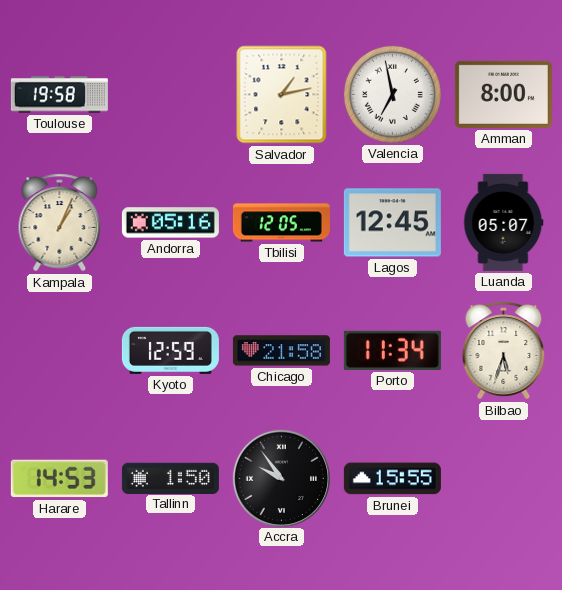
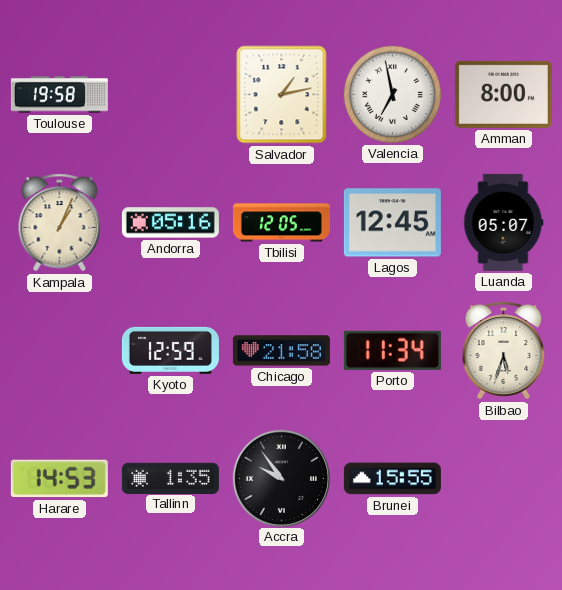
Tallinn: 1:50 -> 1:35
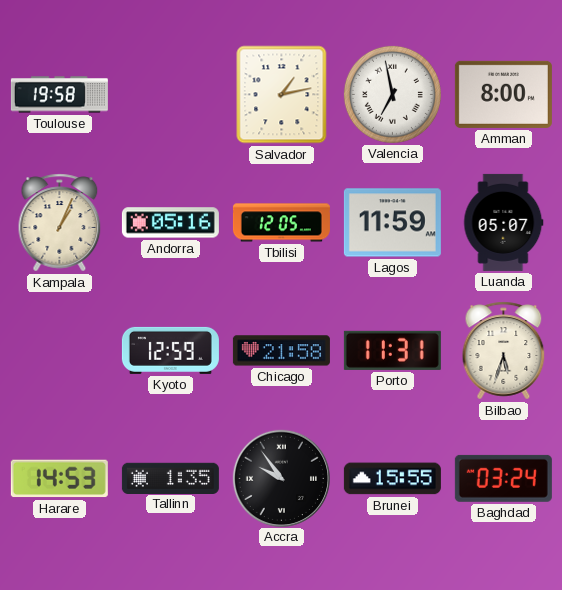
Lagos: 12:45 -> 11:59
Porto: 11:34 -> 11:31
Baghdad: none -> 03:24
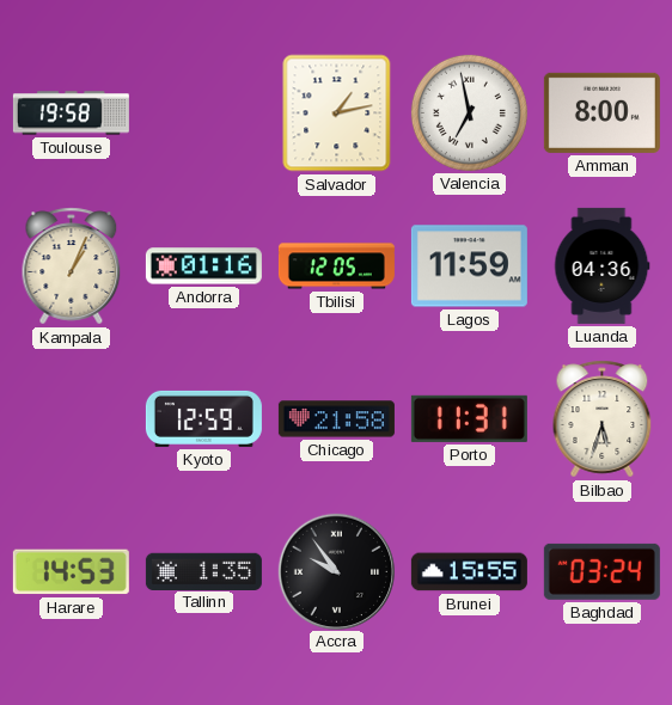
Andorra: 05:16 -> 01:16
Luanda: 05:07 -> 04:36
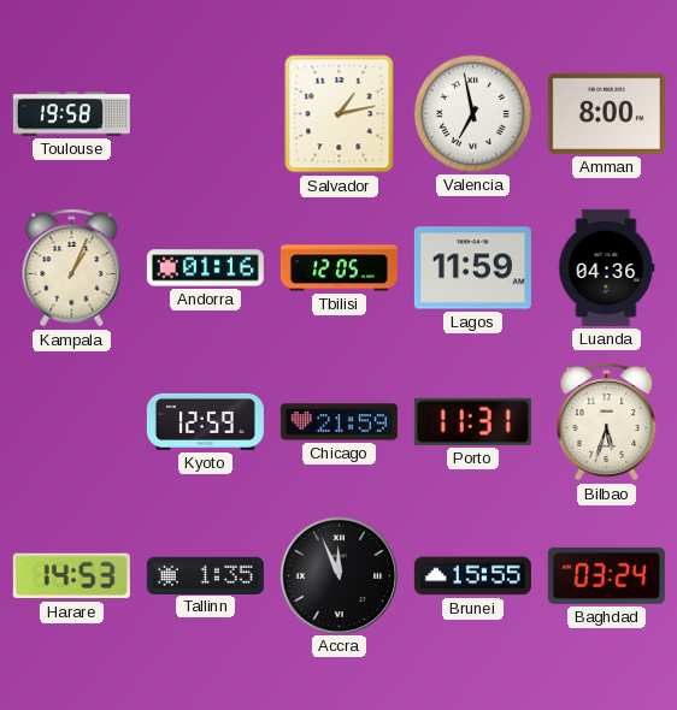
Chicago: 21:58 -> 21:59
Accra: 9:54 -> 11:56
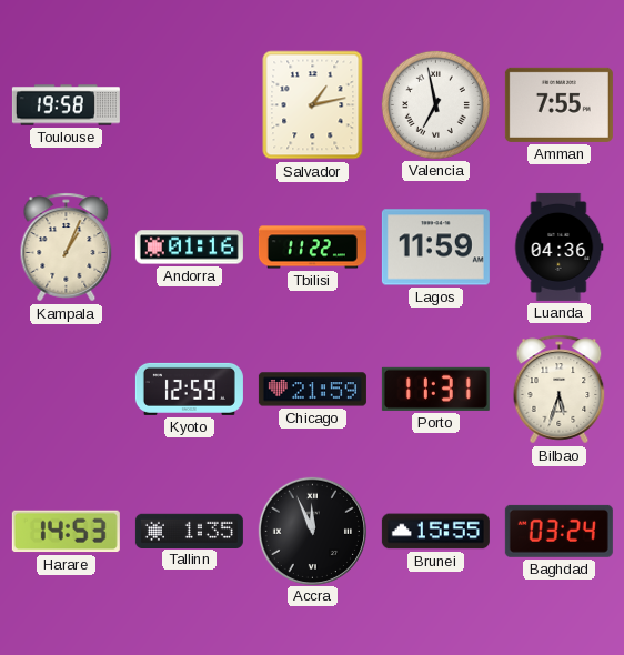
Amman: 8:00 -> 7:55
Tbilisi: 12:05 -> 11:22
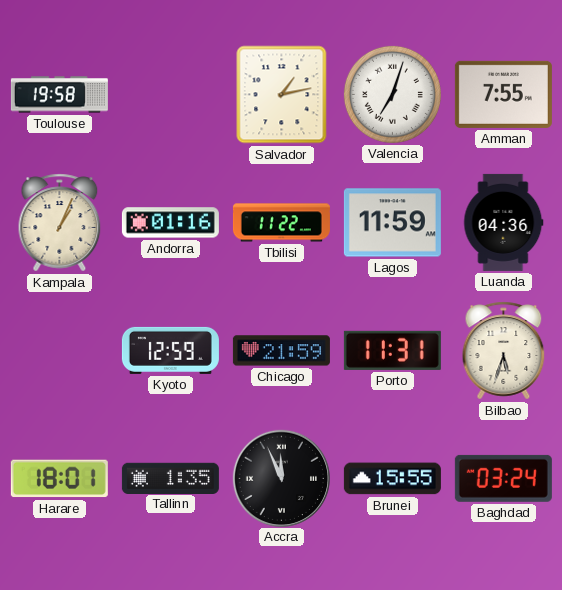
Valencia: 6:58 -> 7:03
Harare: 14:53 -> 18:01
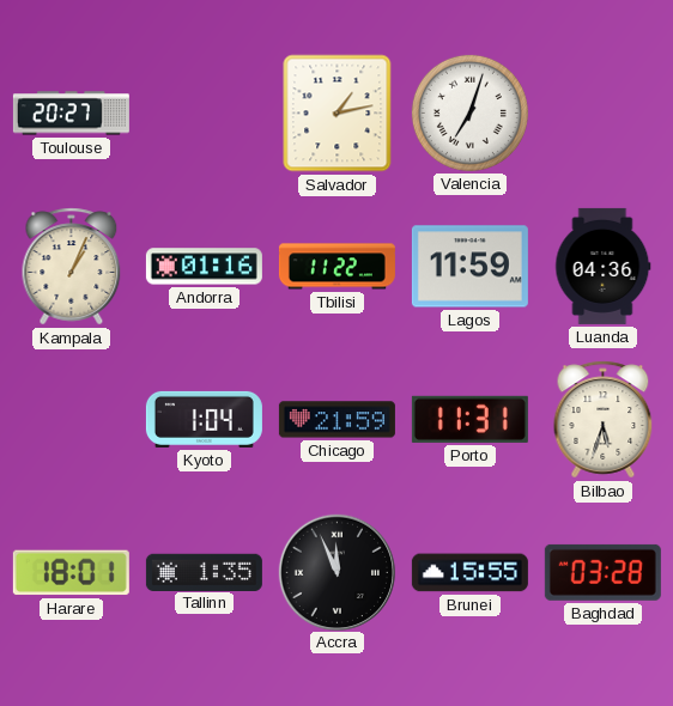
Toulouse: 19:58 -> 20:27
Amman: 7:55 -> none
Kyoto: 12:59 -> 1:04
Baghdad: 03:24 -> 03:28
